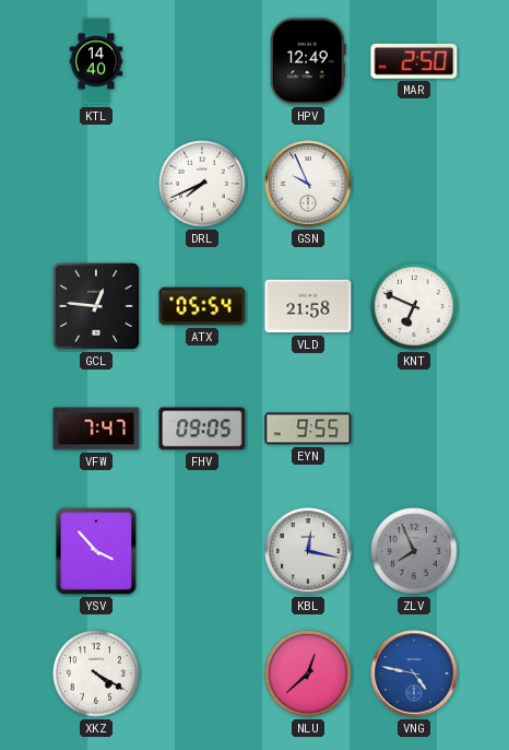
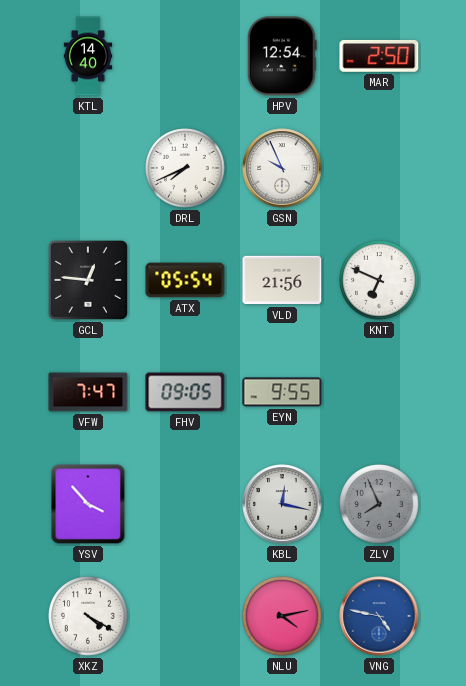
HPV: 12:49 -> 12:54
VLD: 21:58 -> 21:56
NLU: 12:38 -> 4:13
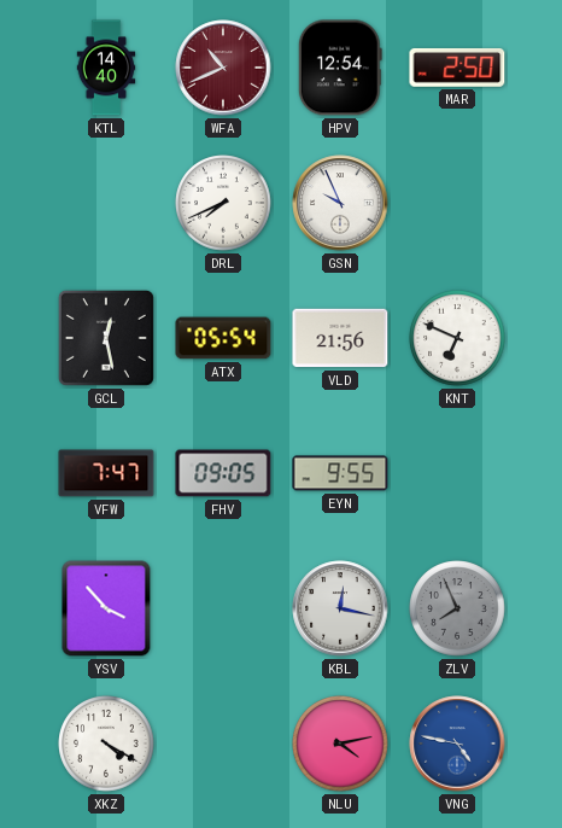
WFA: none -> 10:41
GCL: 12:46 -> 12:28
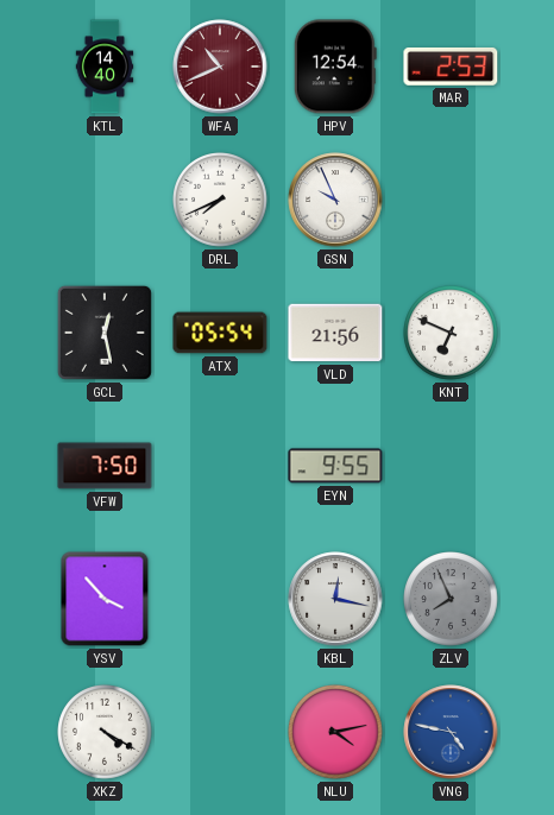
MAR: 2:50 -> 2:53
VFW: 7:47 -> 7:50
FHV: 09:05 -> none
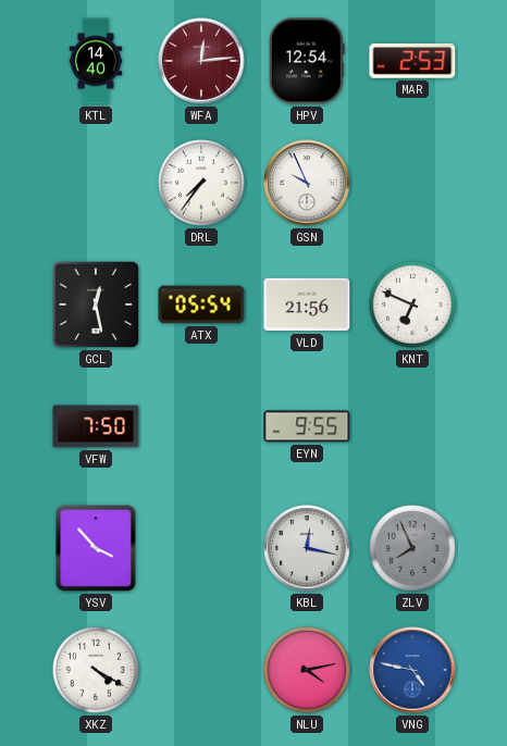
WFA: 10:41 -> 12:14
DRL: 7:41 -> 7:36
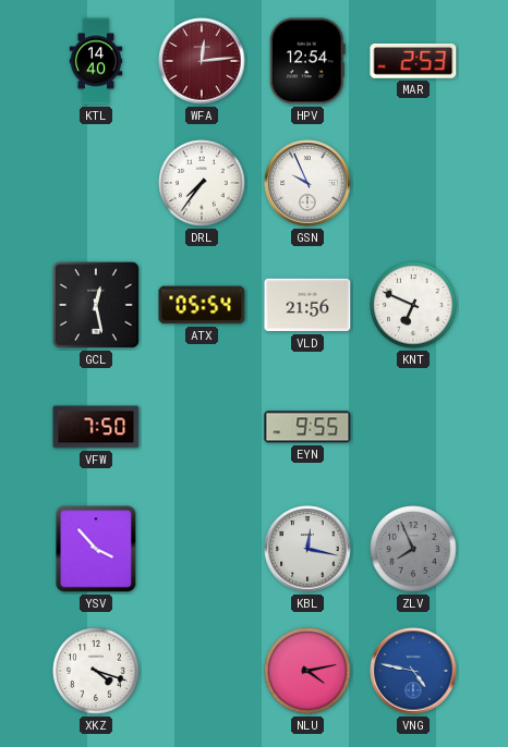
XKZ: 4:20 -> 4:18
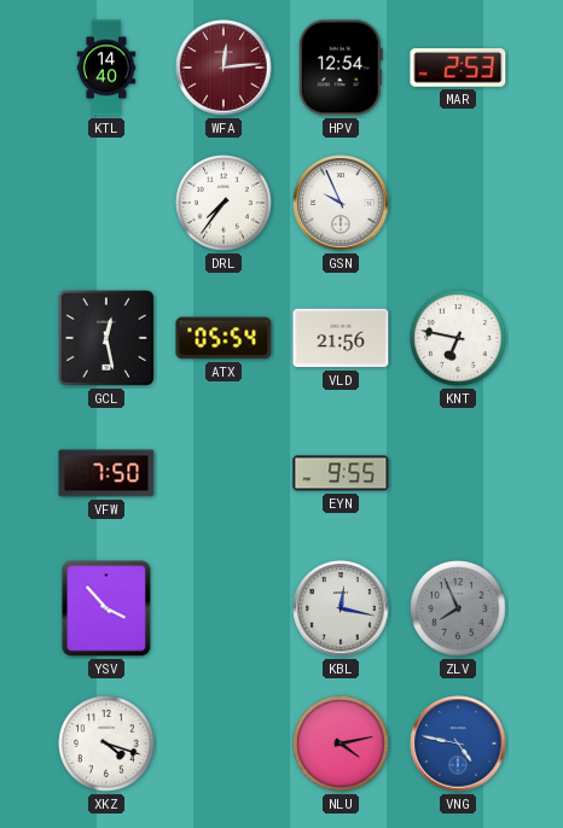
KNT: 6:49 -> 6:47
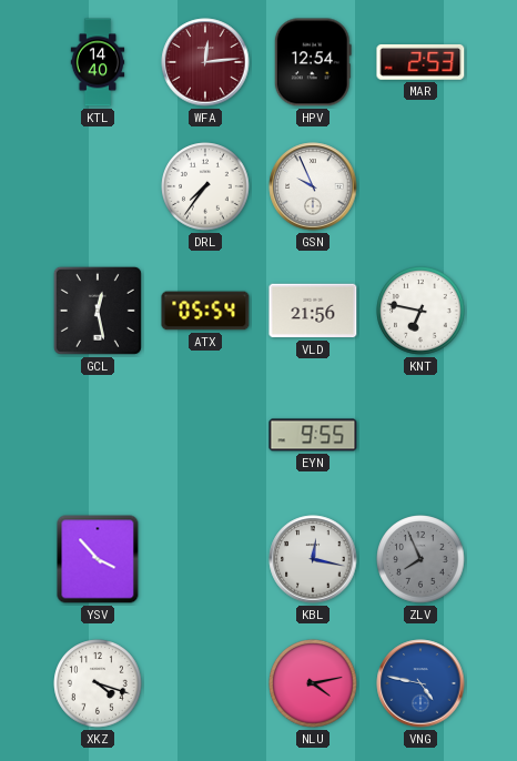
VFW: 7:50 -> none
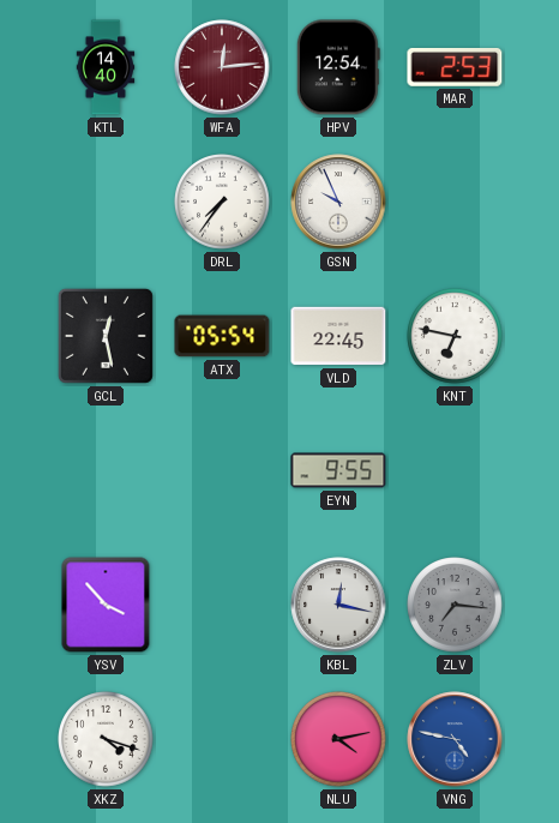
VLD: 21:56 -> 22:45
ZLV: 7:56 -> 7:16
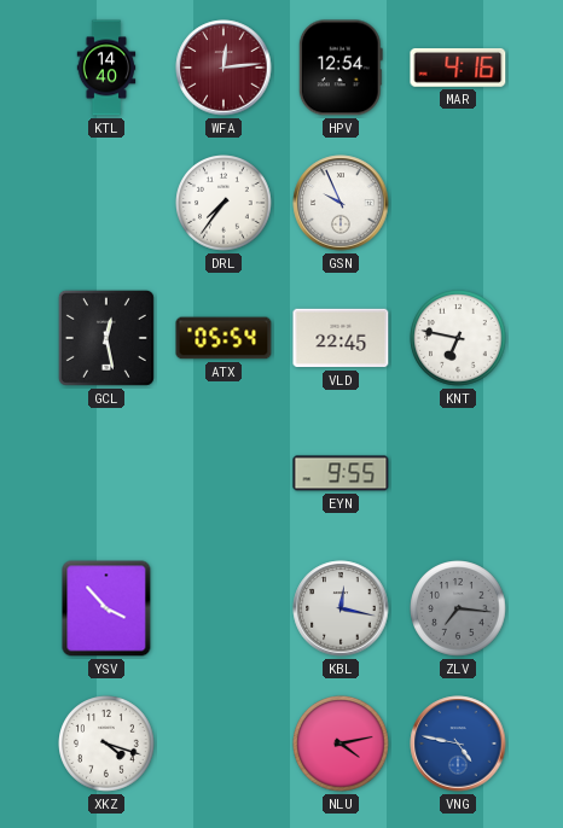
MAR: 2:53 -> 4:16
